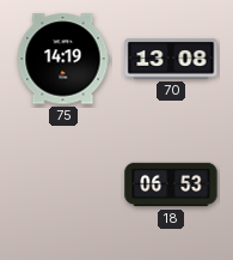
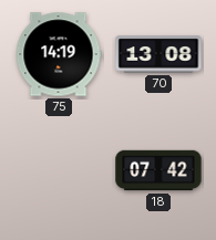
18: 06:53 -> 07:42
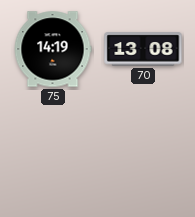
18: 07:42 -> none
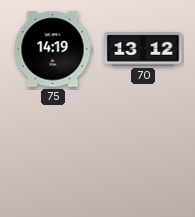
70: 13:08 -> 13:12
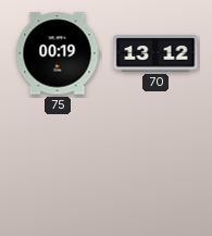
75: 14:19 -> 00:19
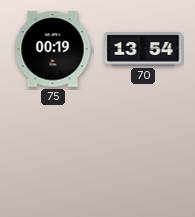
70: 13:12 -> 13:54
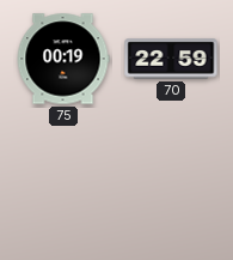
70: 13:54 -> 22:59
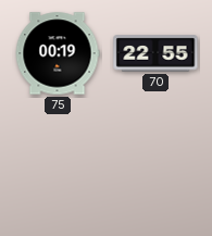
70: 22:59 -> 22:55
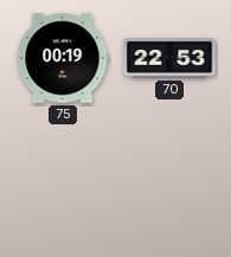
70: 22:55 -> 22:53
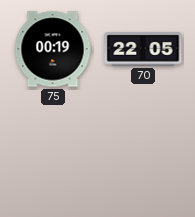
70: 22:53 -> 22:05
